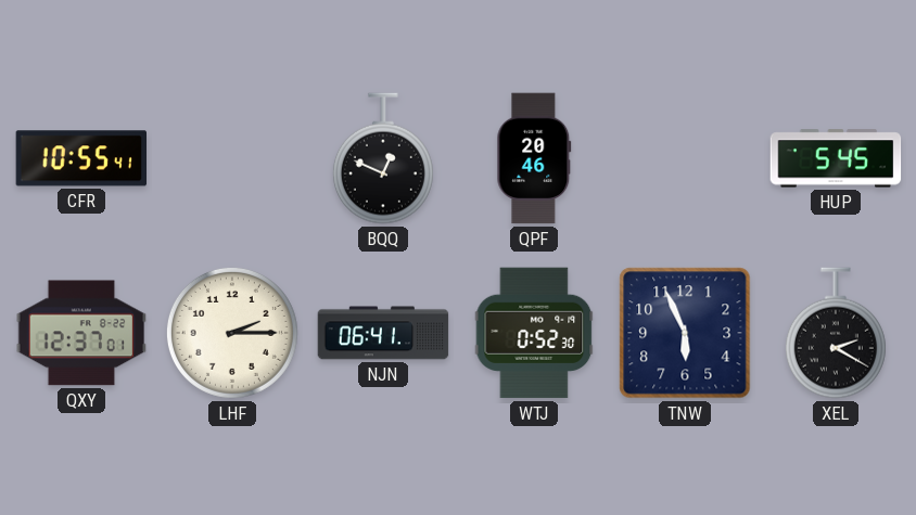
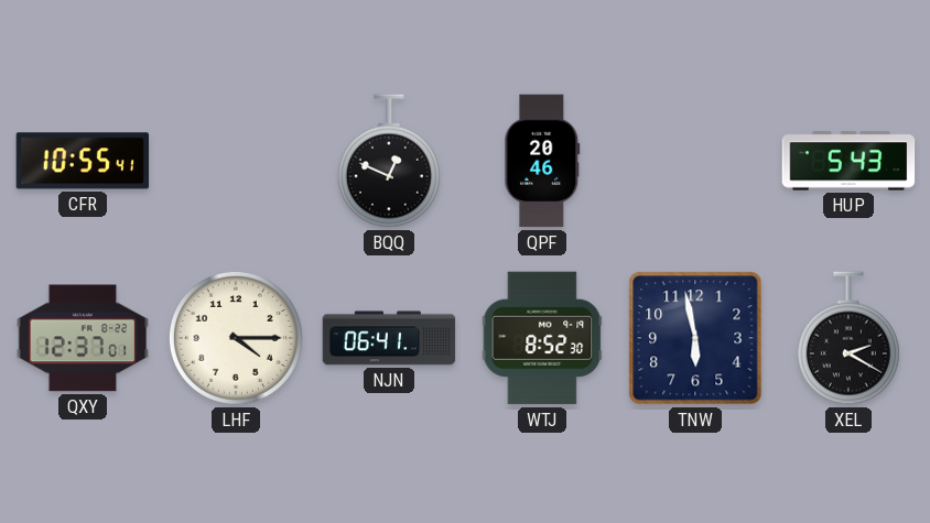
HUP: 5:45 -> 5:43
LHF: 2:15 -> 4:15
WTJ: 0:52 -> 8:52
TNW: 5:56 -> 5:58
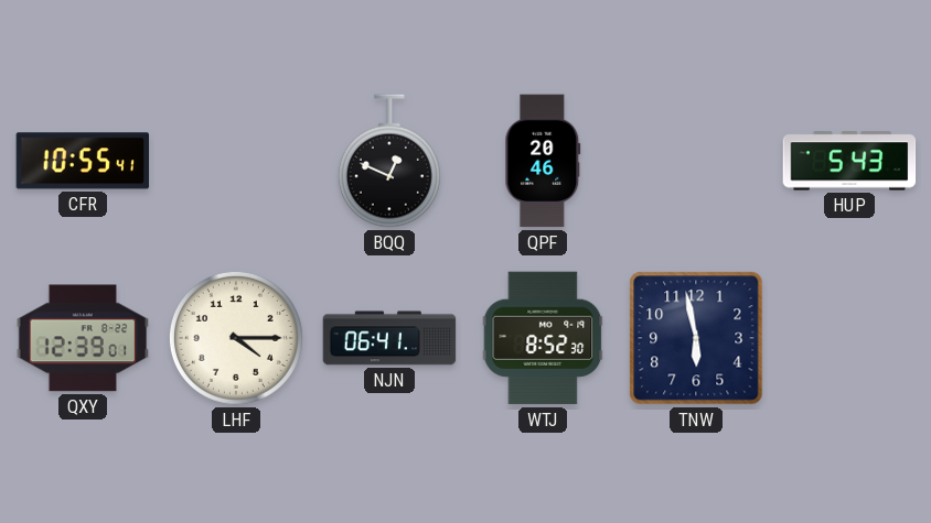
QXY: 12:37 -> 12:39
XEL: 2:20 -> none
